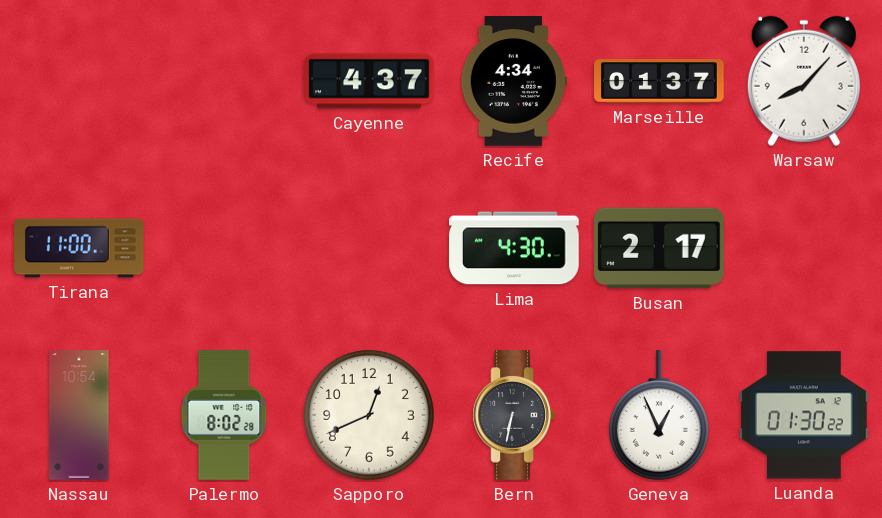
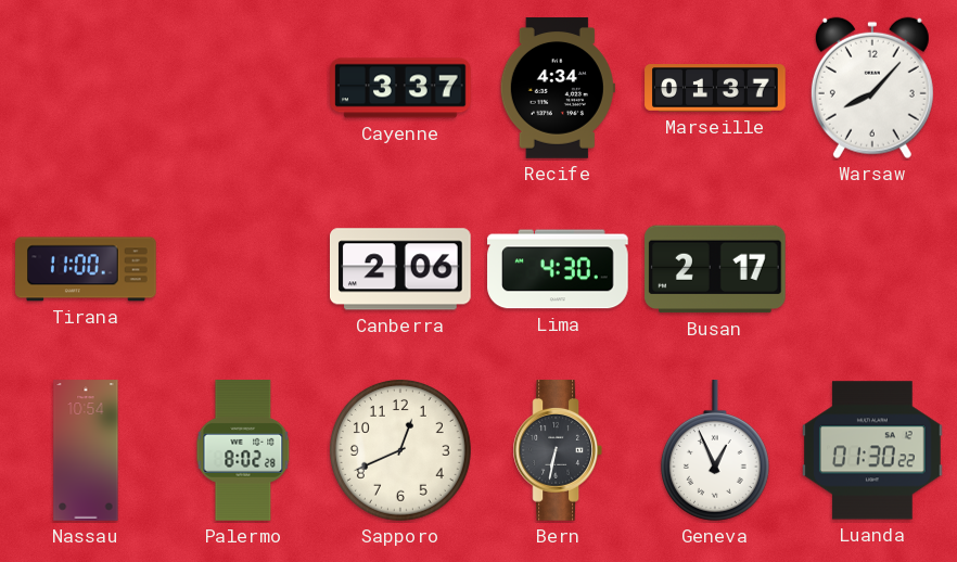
Cayenne: 4:37 -> 3:37
Canberra: none -> 2:06
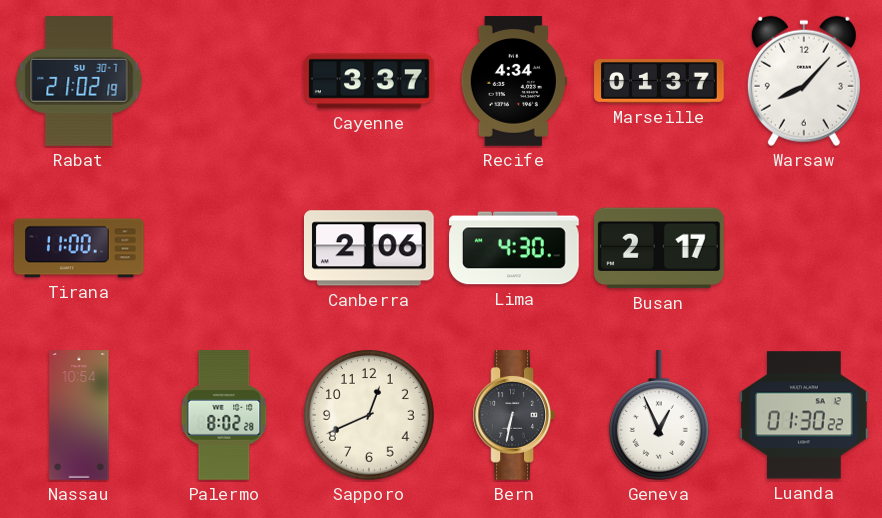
Rabat: none -> 21:02
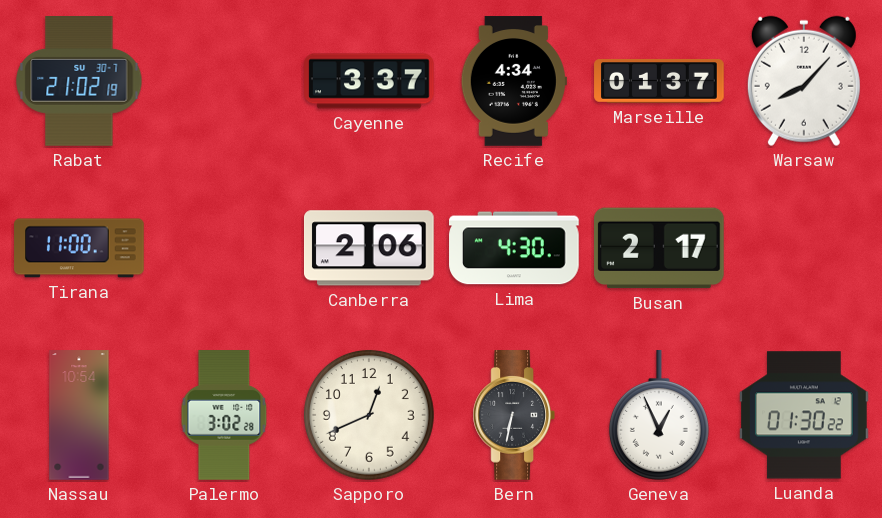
Palermo: 8:02 -> 3:02
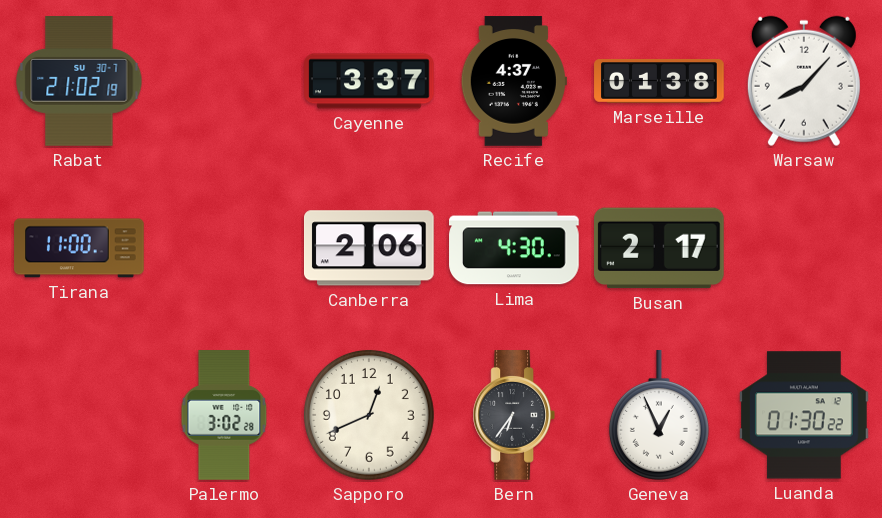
Recife: 4:34 -> 4:37
Marseille: 01:37 -> 01:38
Nassau: 10:54 -> none
Bern: 6:32 -> 6:36
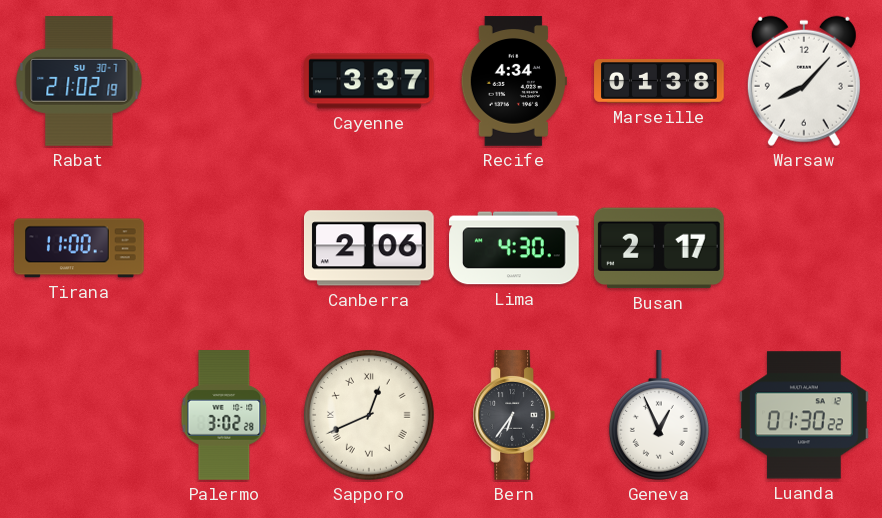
Recife: 4:37 -> 4:34
Sapporo numerals: Arabic -> Roman
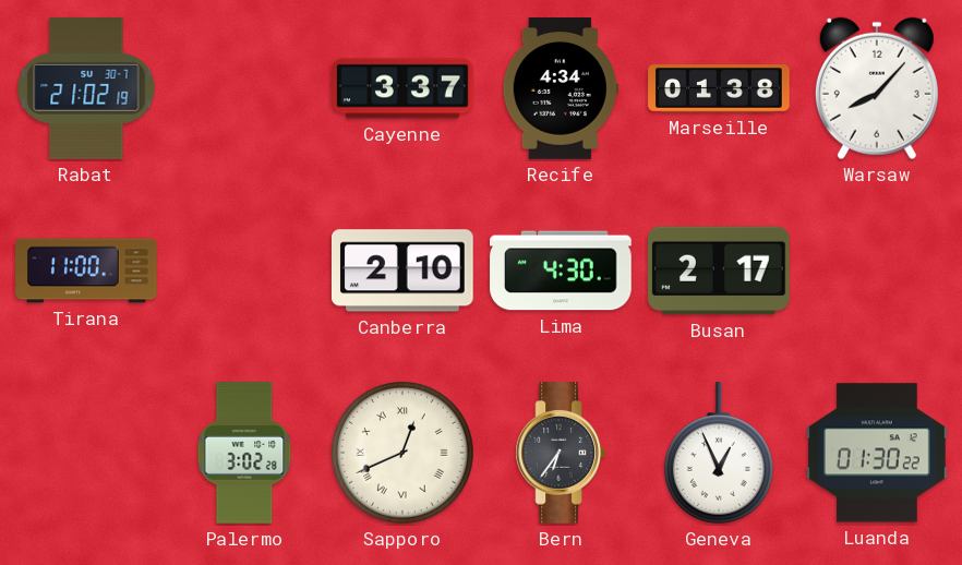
Canberra: 2:06 -> 2:10
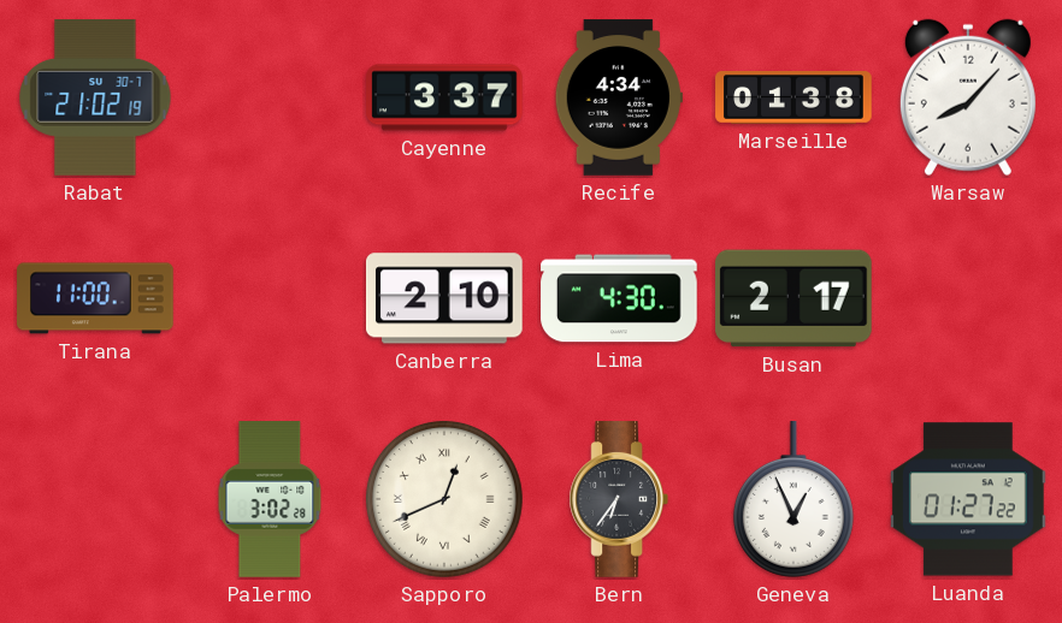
Luanda: 01:30 -> 01:27
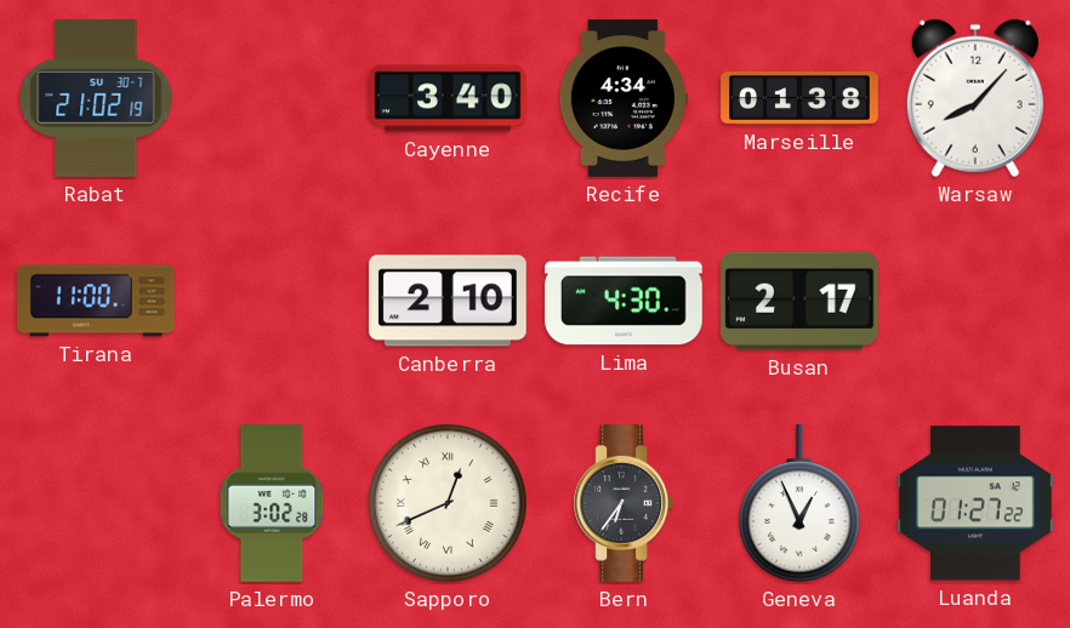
Cayenne: 3:37 -> 3:40
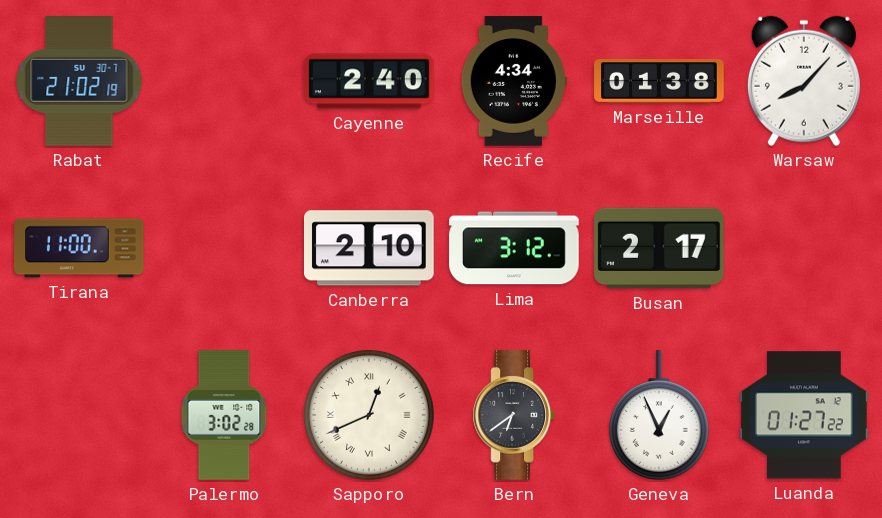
Cayenne: 3:40 -> 2:40
Lima: 4:30 -> 3:12
Bern: 6:36 -> 6:39
